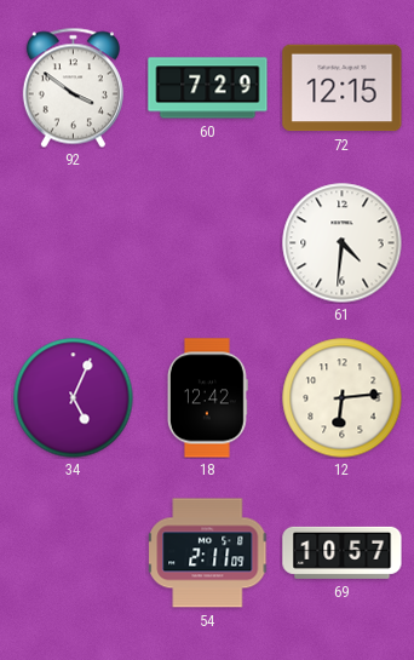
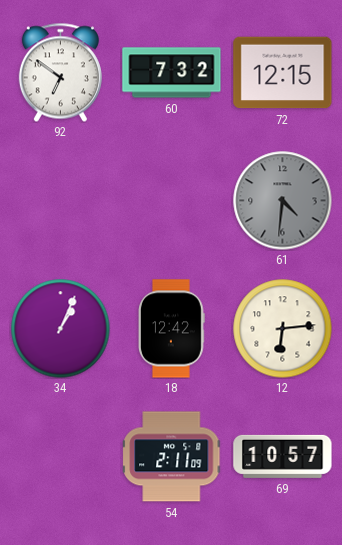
92: 3:51 -> 6:51
60: 7:29 -> 7:32
61 dial: white -> grey
34: 5:04 -> 1:04
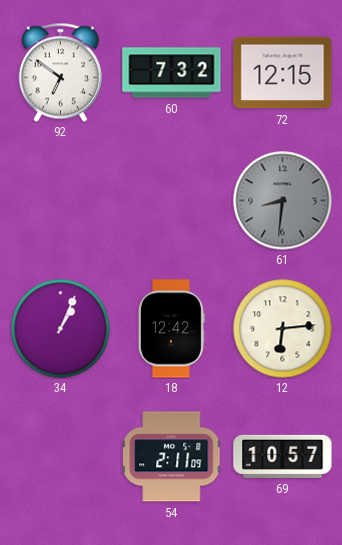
61: 4:31 -> 8:31
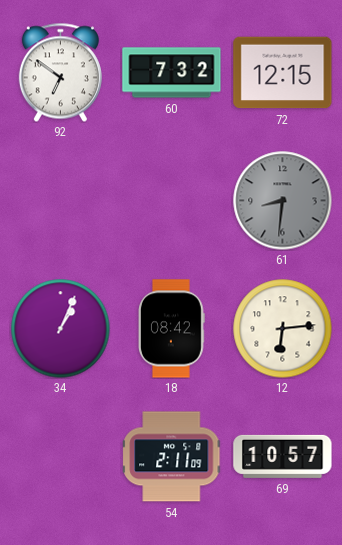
18: 12:42 -> 08:42
